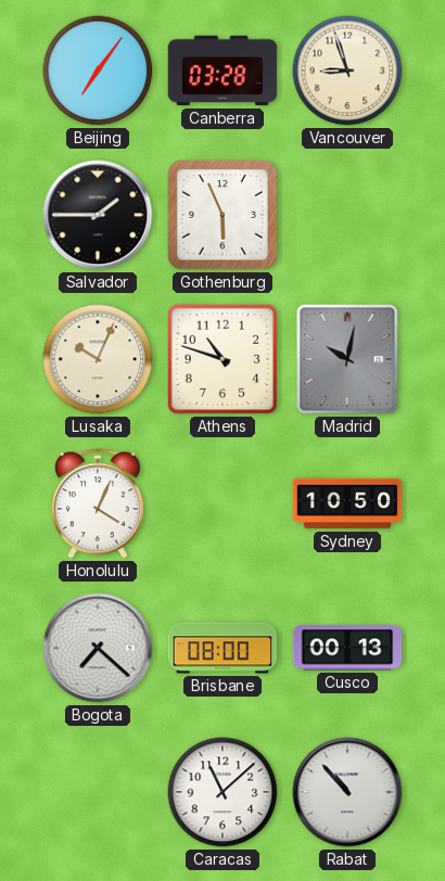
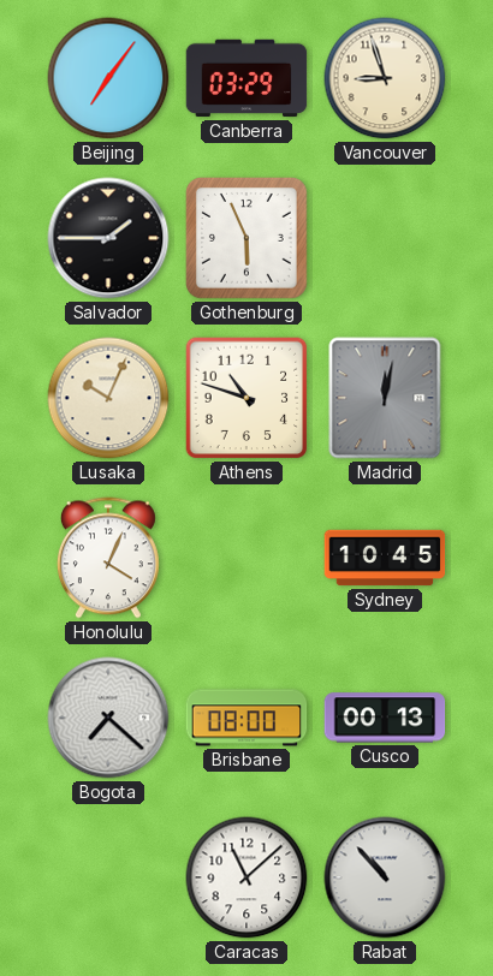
Canberra: 03:28 -> 03:29
Madrid: 10:02 -> 12:02
Sydney: 10:50 -> 10:45
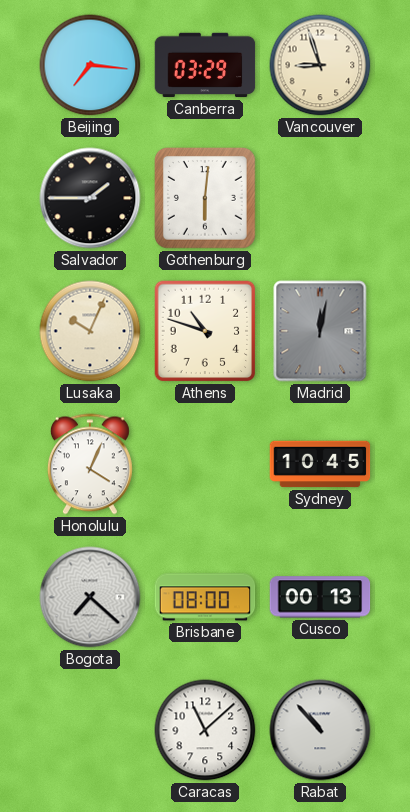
Beijing: 7:06 -> 7:16
Gothenburg: 5:56 -> 6:01
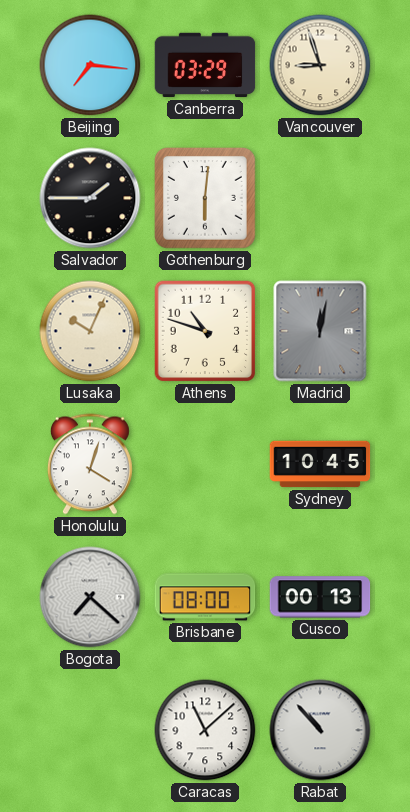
Honolulu: 4:04 -> 4:03
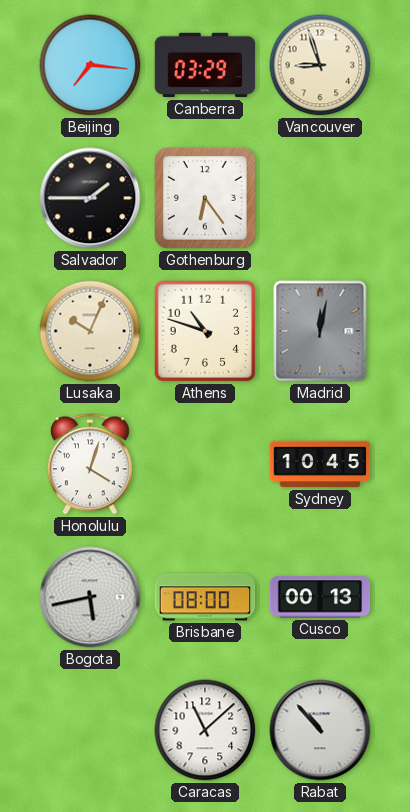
Gothenburg: 6:01 -> 6:24
Bogota: 7:22 -> 5:43
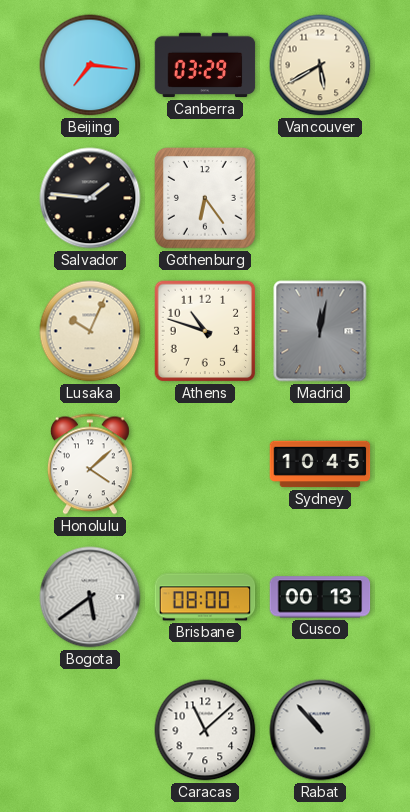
Vancouver: 8:57 -> 5:40
Salvador: 1:45 -> 1:46
Honolulu: 4:03 -> 4:08
Bogota: 5:43 -> 5:39
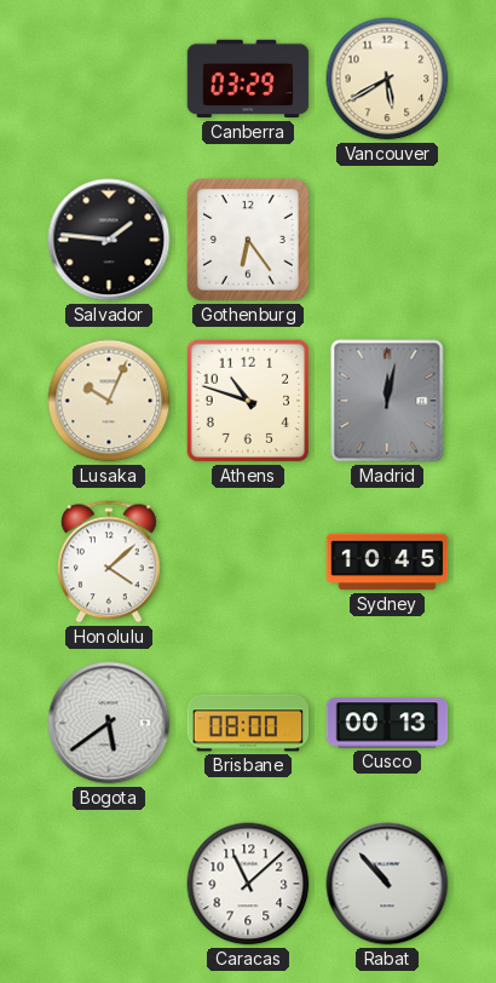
Beijing: 7:16 -> none
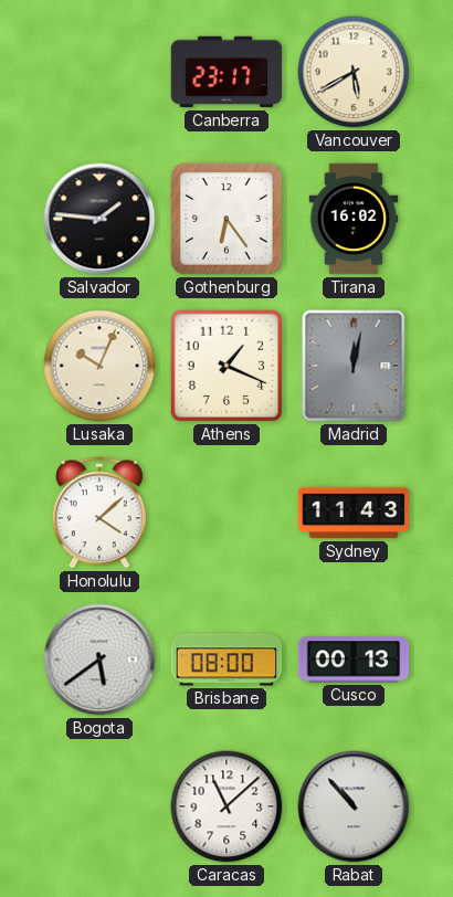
Canberra: 03:29 -> 23:17
Tirana: none -> 16:02
Athens: 10:48 -> 1:19
Sydney: 10:45 -> 11:43
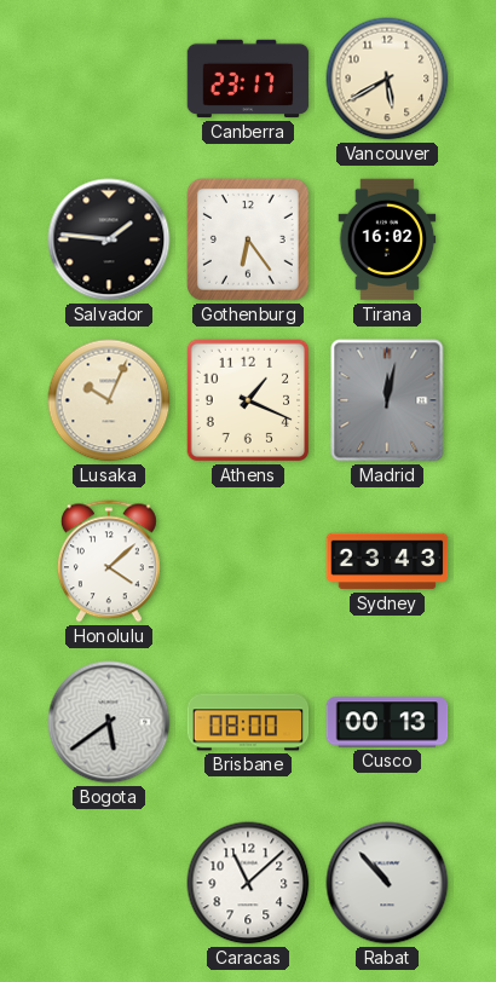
Sydney: 11:43 -> 23:43
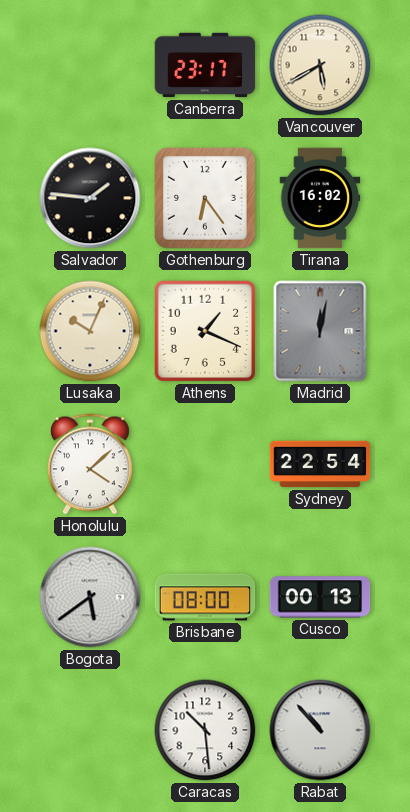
Sydney: 23:43 -> 22:54
Caracas: 11:08 -> 10:29
